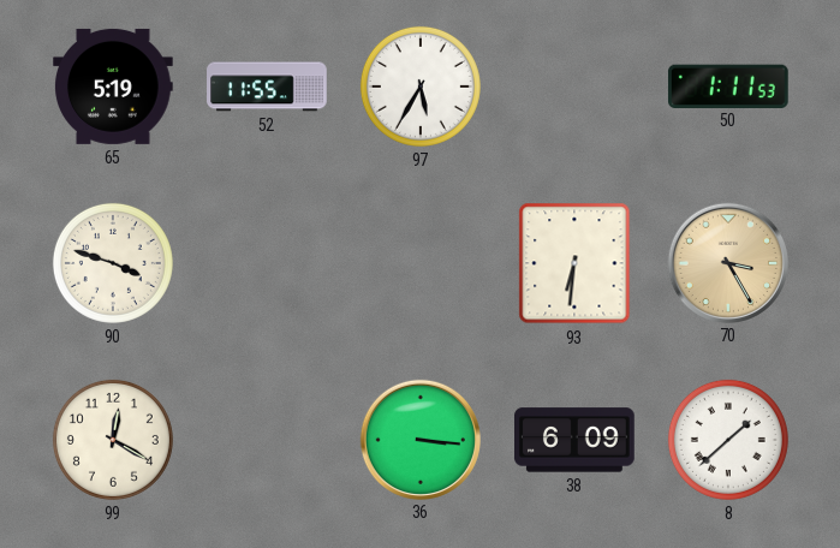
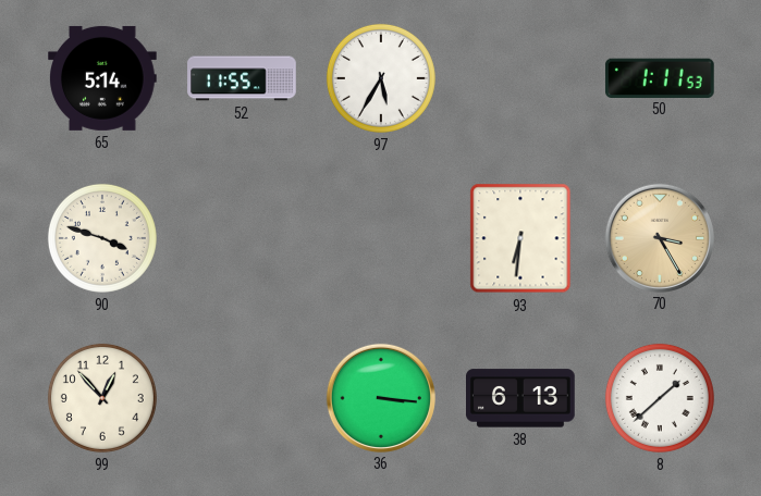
65: 5:19 -> 5:14
99: 12:20 -> 12:53
38: 6:09 -> 6:13
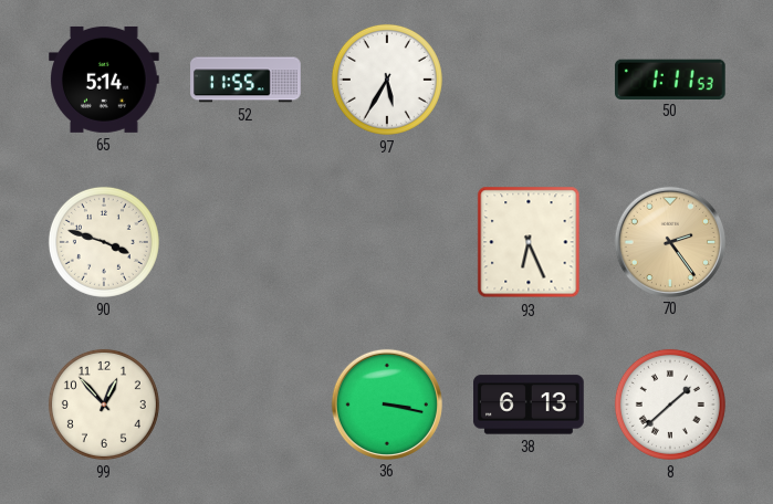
93: 6:31 -> 6:26
70: 3:25 -> 2:24
36: 3:16 -> 3:17
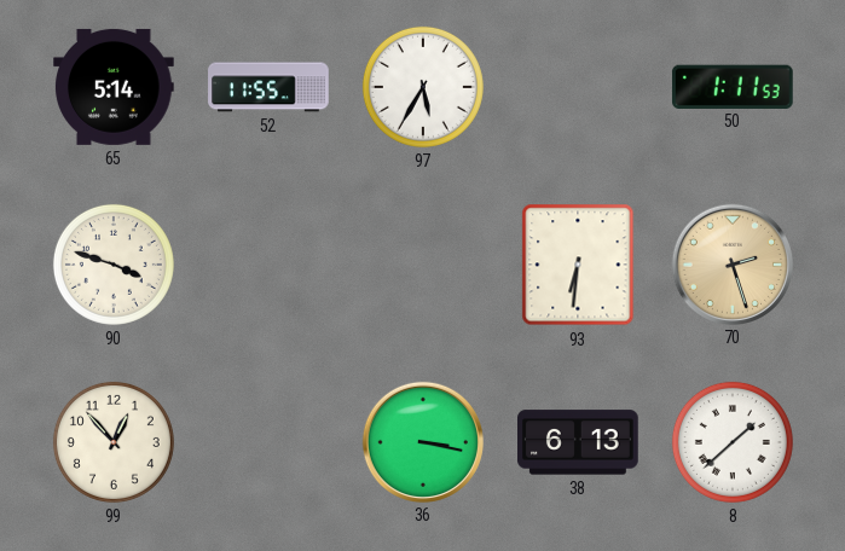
93: 6:26 -> 6:31
70: 2:24 -> 2:27
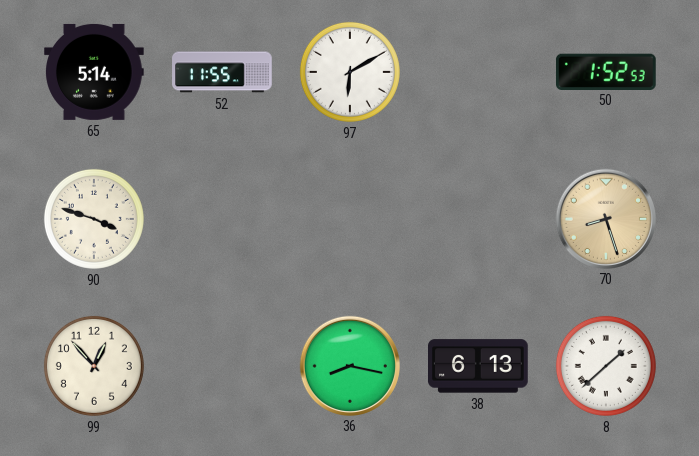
97: 5:35 -> 6:10
50: 1:11 -> 1:52
93: 6:31 -> none
70: 2:27 -> 8:27
36: 3:17 -> 8:17
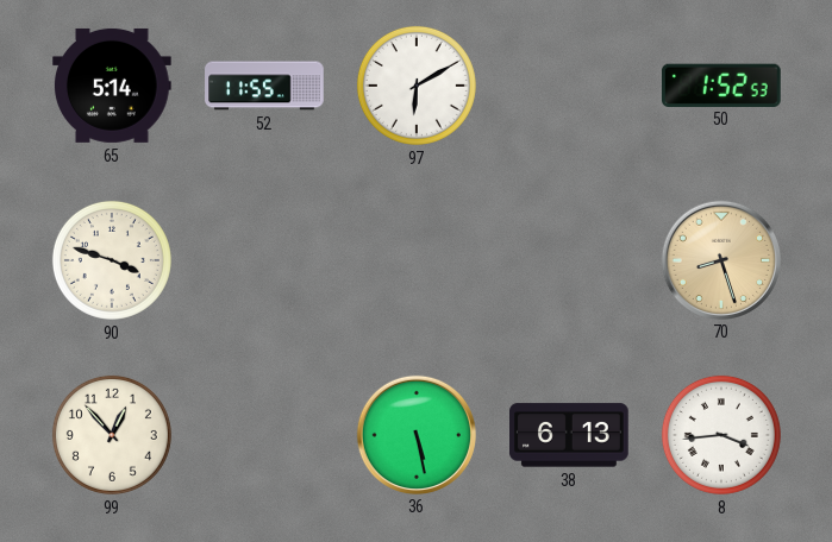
36: 8:17 -> 5:28
8: 1:38 -> 3:44
